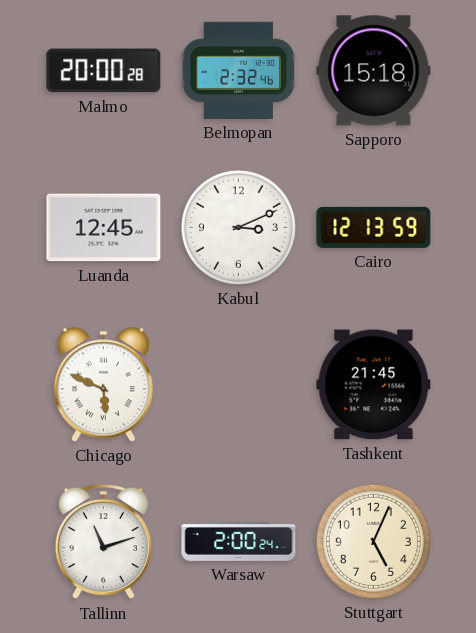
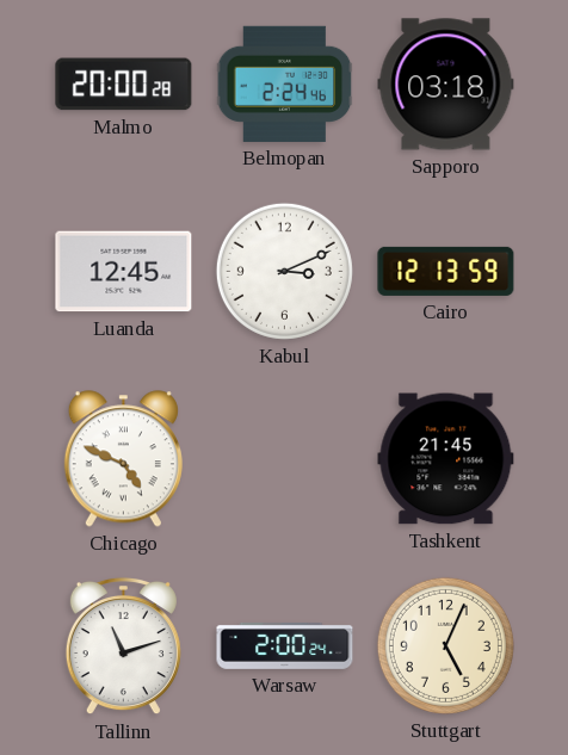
Belmopan: 2:32 -> 2:24
Sapporo: 15:18 -> 03:18
Chicago: 5:49 -> 4:49
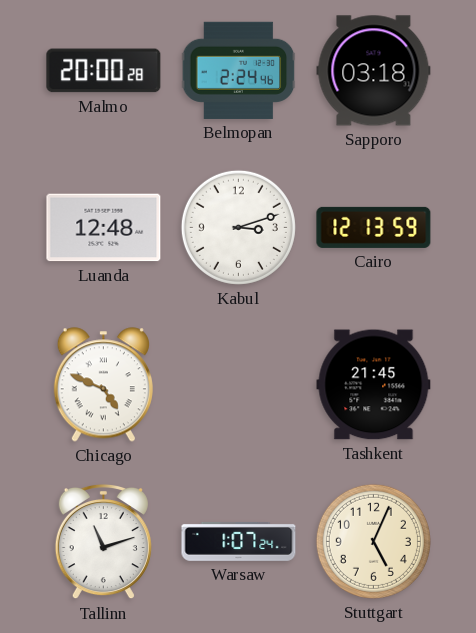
Luanda: 12:45 -> 12:48
Kabul: 3:11 -> 3:12
Warsaw: 2:00 -> 1:07
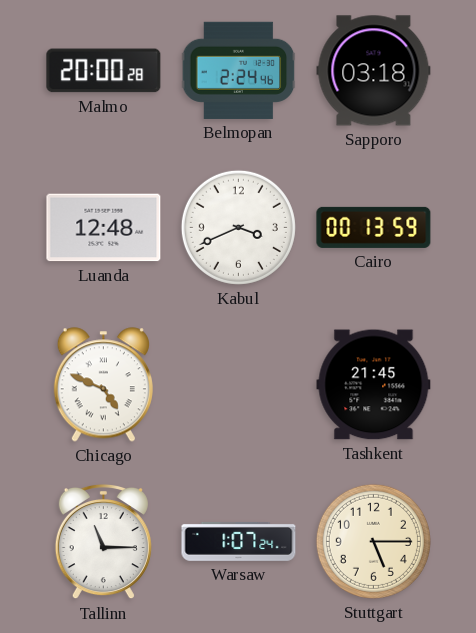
Kabul: 3:12 -> 3:41
Cairo: 12:13 -> 00:13
Tallinn: 11:12 -> 11:15
Stuttgart: 5:04 -> 5:15
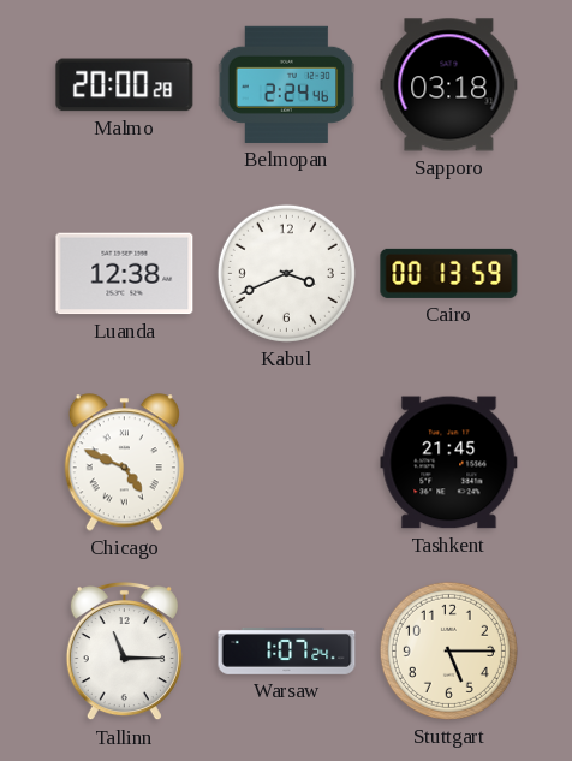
Luanda: 12:48 -> 12:38
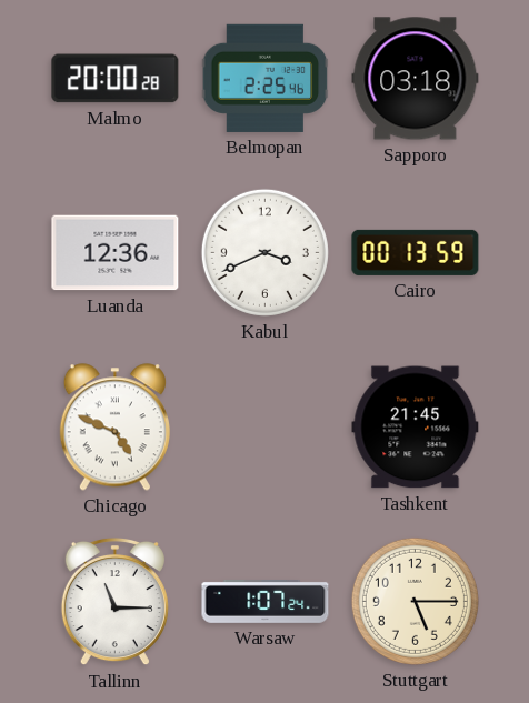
Belmopan: 2:24 -> 2:25
Luanda: 12:38 -> 12:36
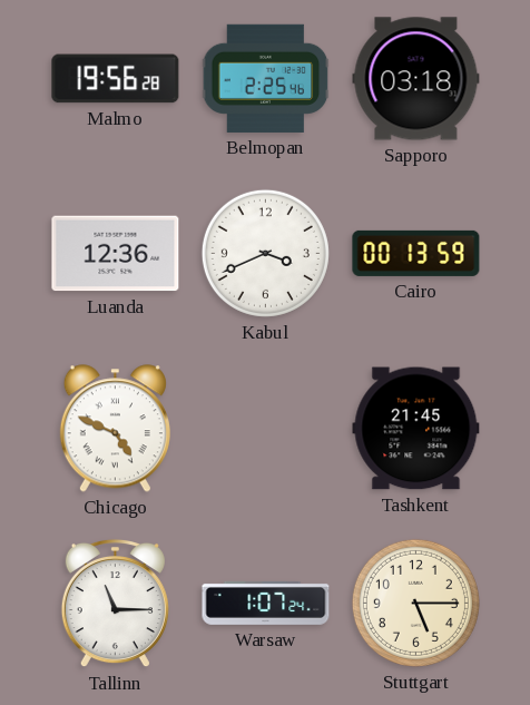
Malmo: 20:00 -> 19:56
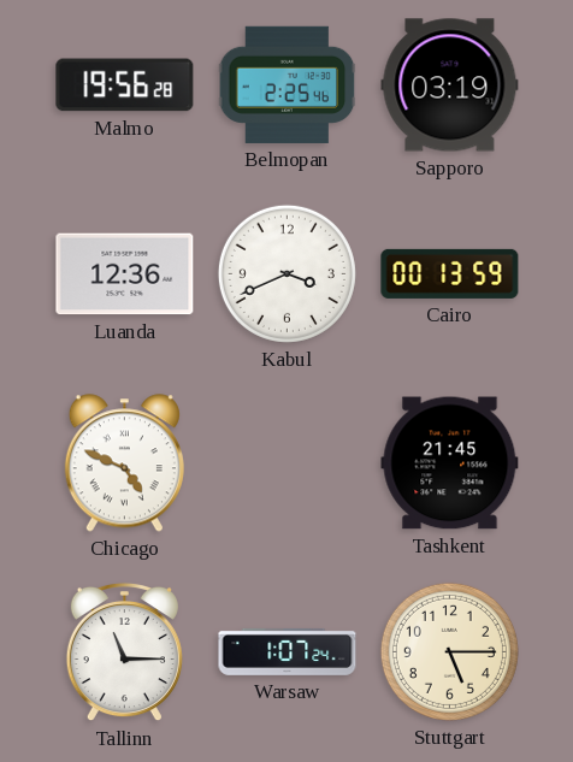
Sapporo: 03:18 -> 03:19
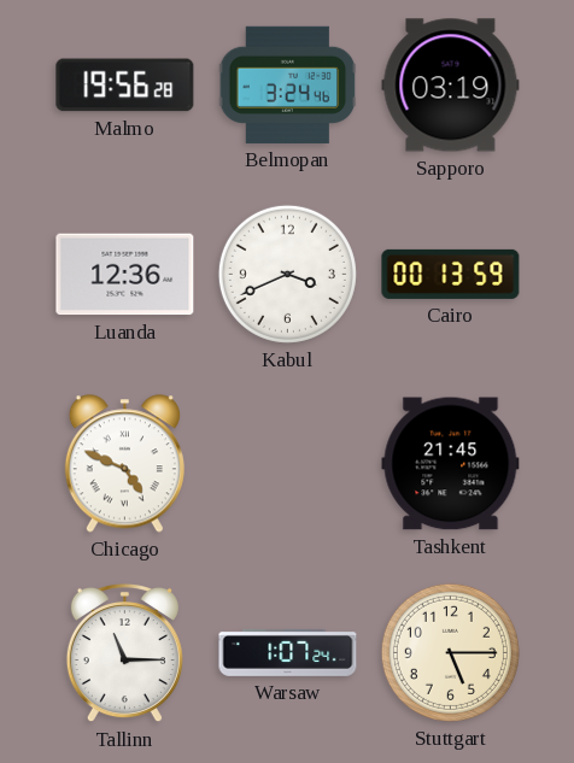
Belmopan: 2:25 -> 3:24
